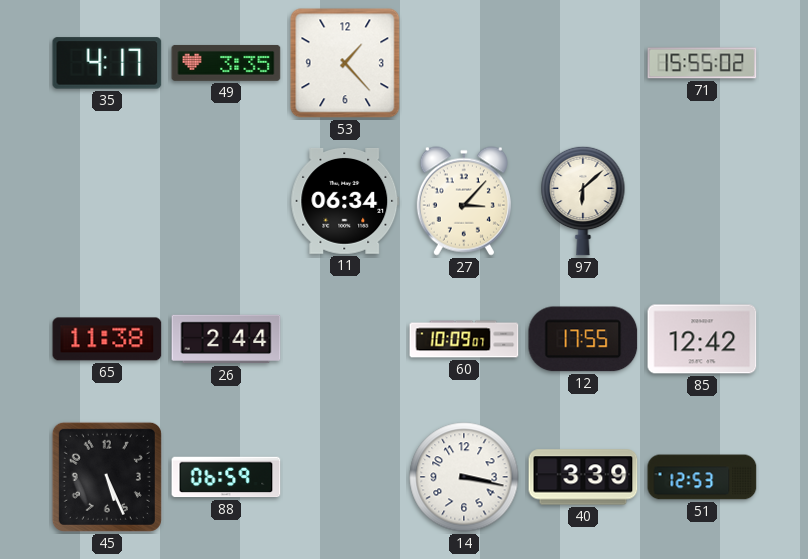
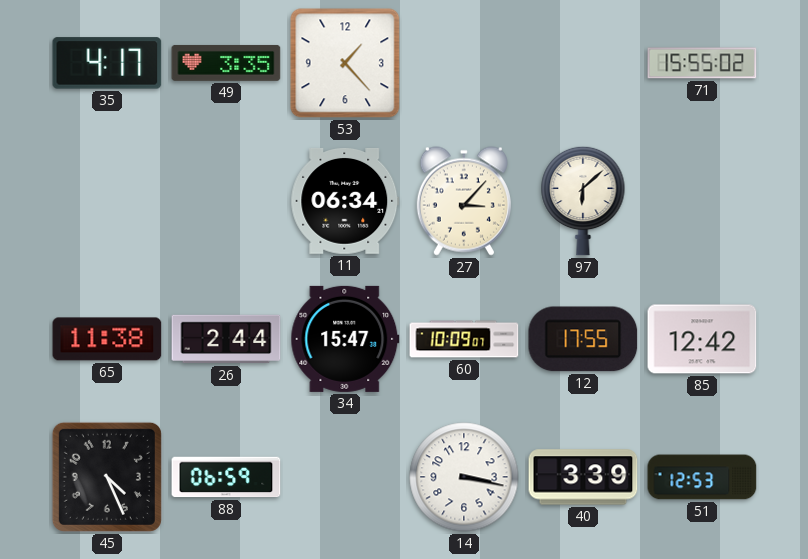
34: none -> 15:47
45: 5:26 -> 4:26
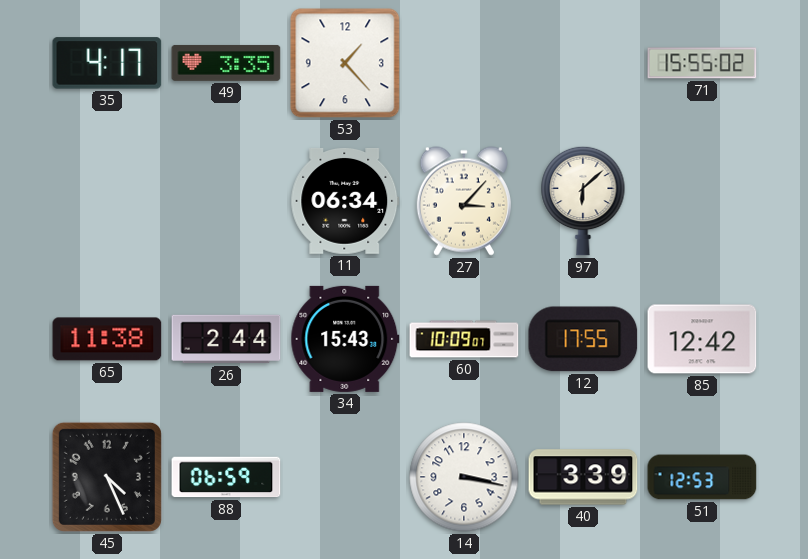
34: 15:47 -> 15:43
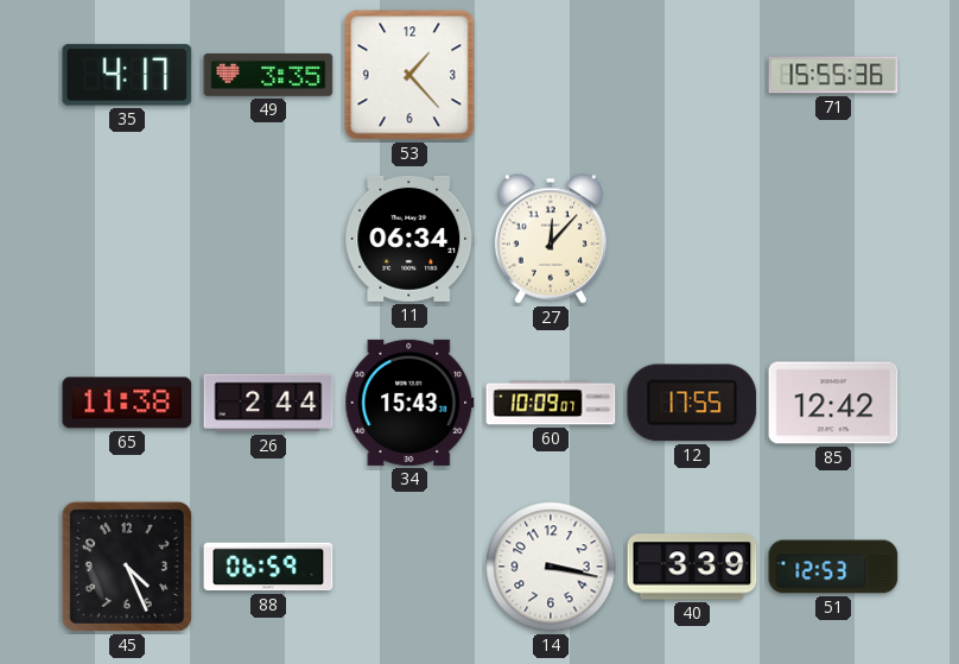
71: 15:55:02 -> 15:55:36
27: 3:07 -> 12:07
97: 6:08 -> none
